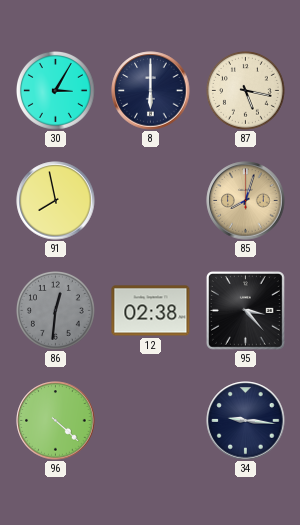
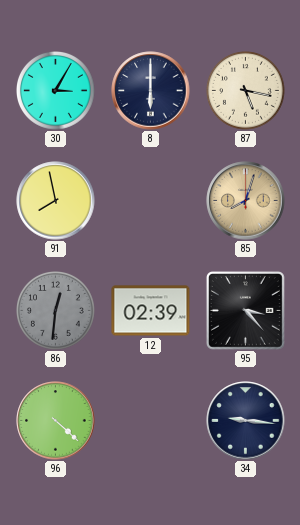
12: 02:38 -> 02:39
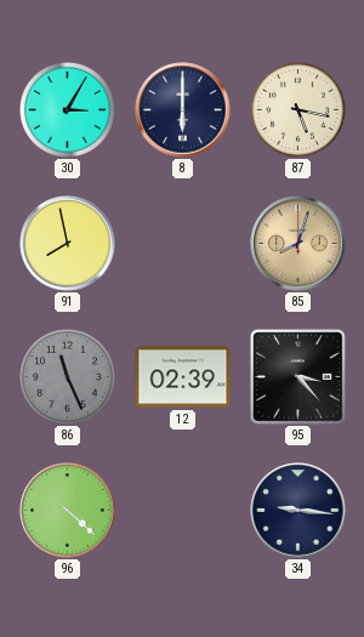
86: 12:31 -> 11:26
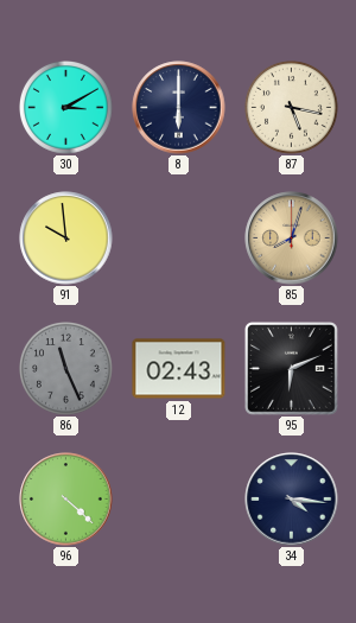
30: 3:05 -> 3:10
91: 7:58 -> 9:59
12: 02:39 -> 02:43
95: 3:23 -> 6:11
34: 9:16 -> 4:16
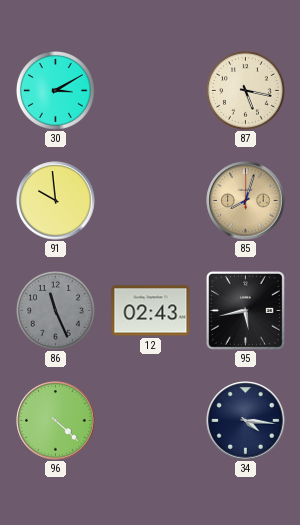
8: 6:00 -> none
95: 6:11 -> 5:43
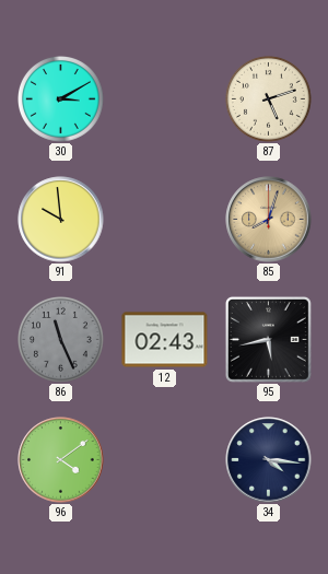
87: 5:17 -> 5:12
96: 4:22 -> 4:09
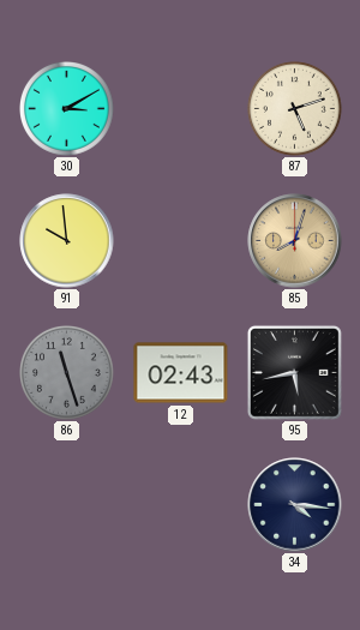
86: 11:26 -> 11:27
96: 4:09 -> none
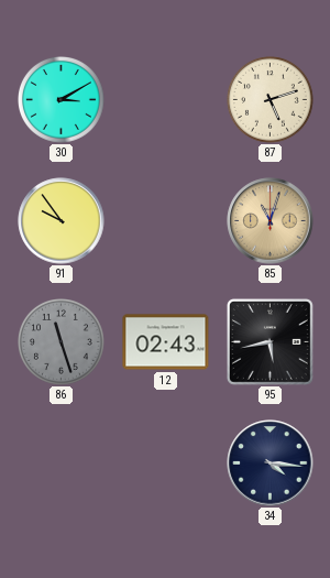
91: 9:59 -> 9:54
85: 8:03 -> 11:03
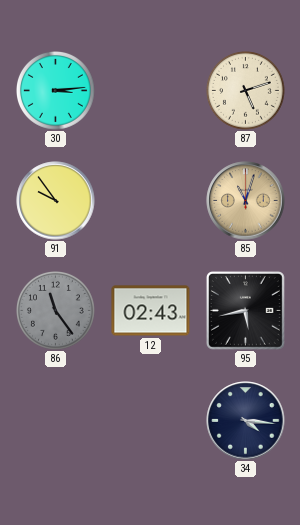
30: 3:10 -> 3:14
86: 11:27 -> 11:24
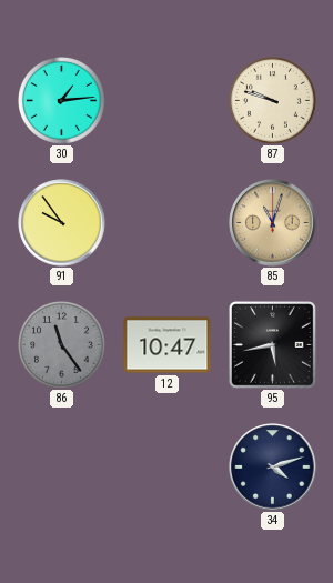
30: 3:14 -> 1:14
87: 5:12 -> 9:48
12: 02:43 -> 10:47
34: 4:16 -> 4:12
